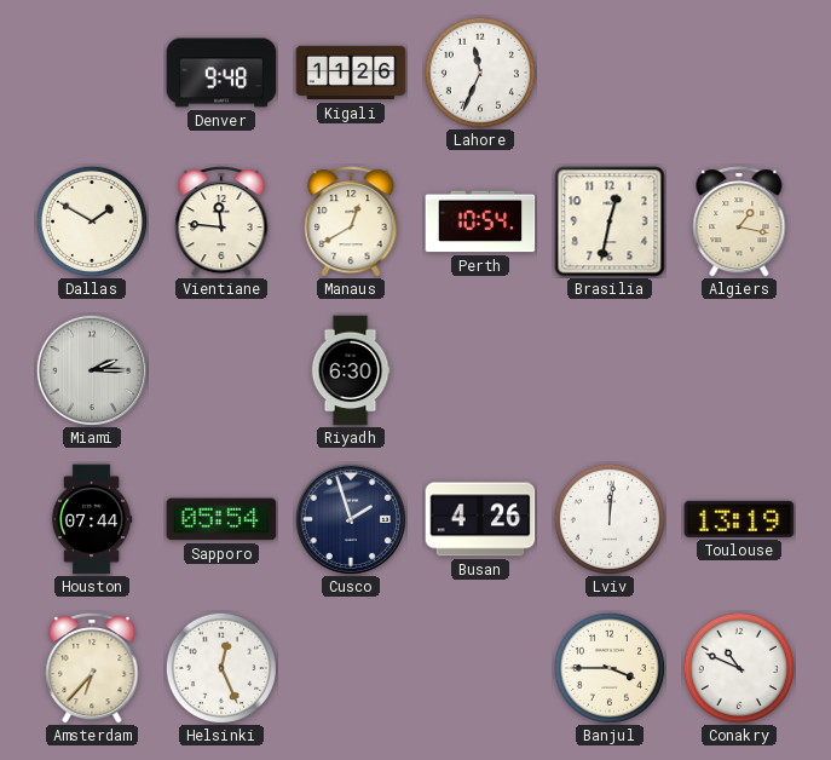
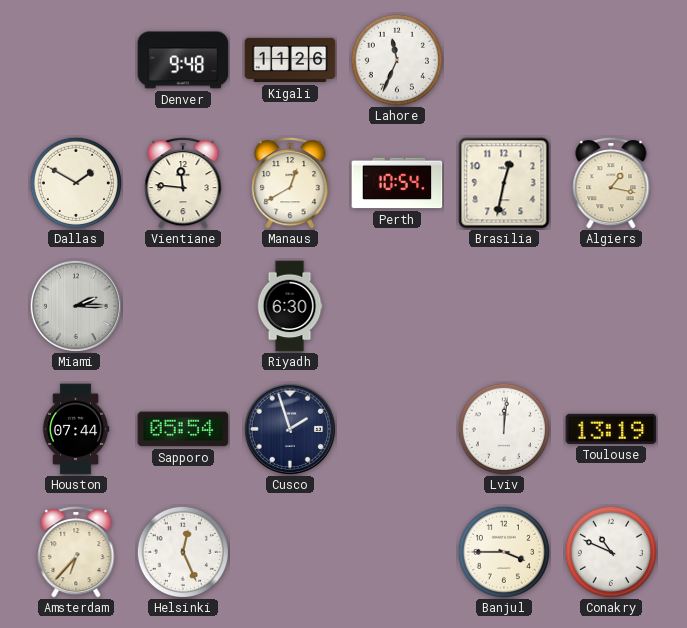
Busan: 4:26 -> none
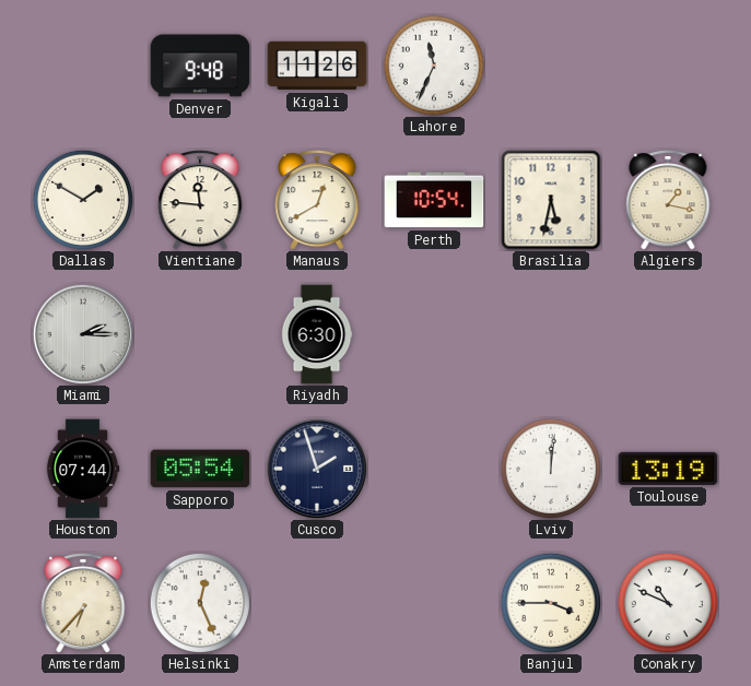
Brasilia: 12:32 -> 5:32
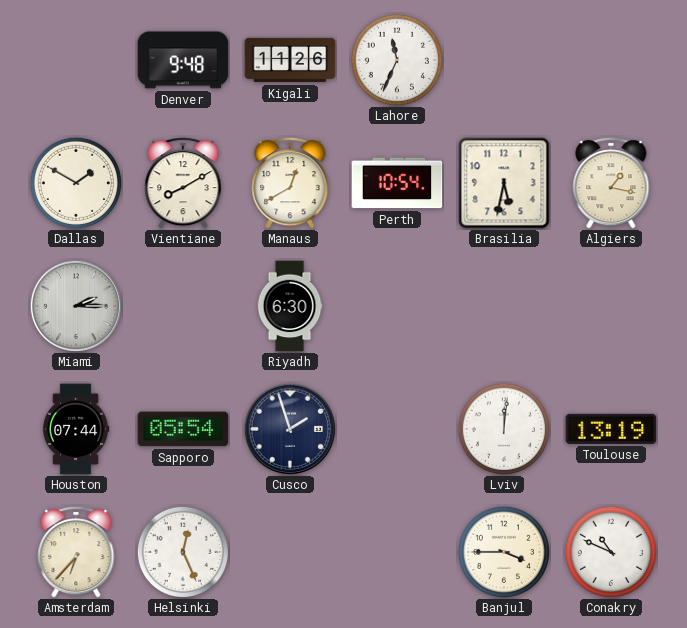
Vientiane: 11:46 -> 8:10
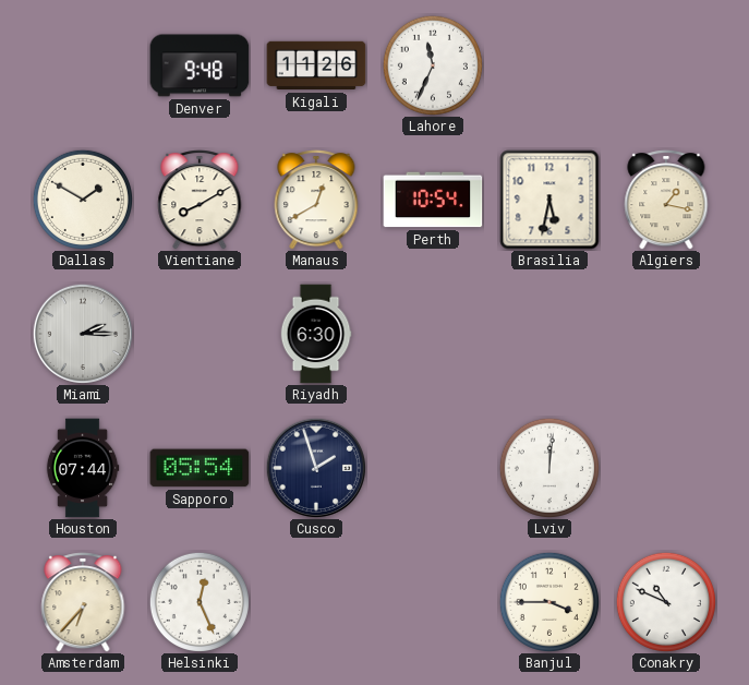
Toulouse: 13:19 -> none
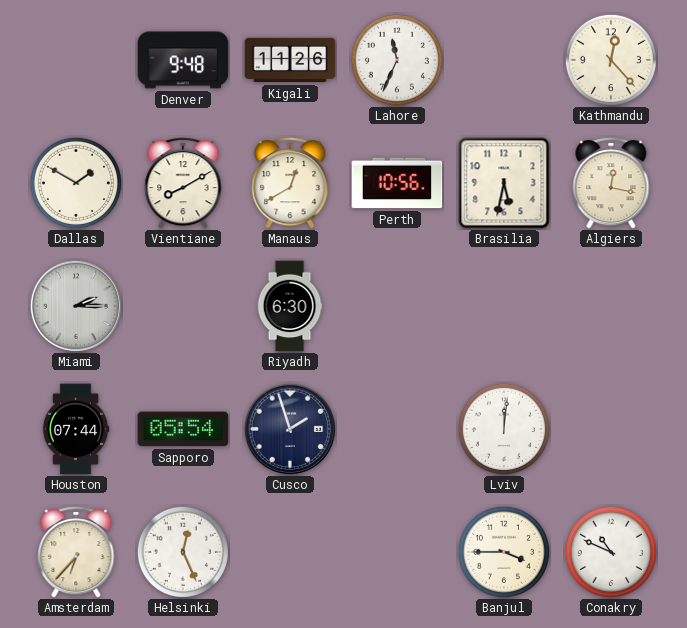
Kathmandu: none -> 12:23
Perth: 10:54 -> 10:56
Algiers: 1:17 -> 12:17
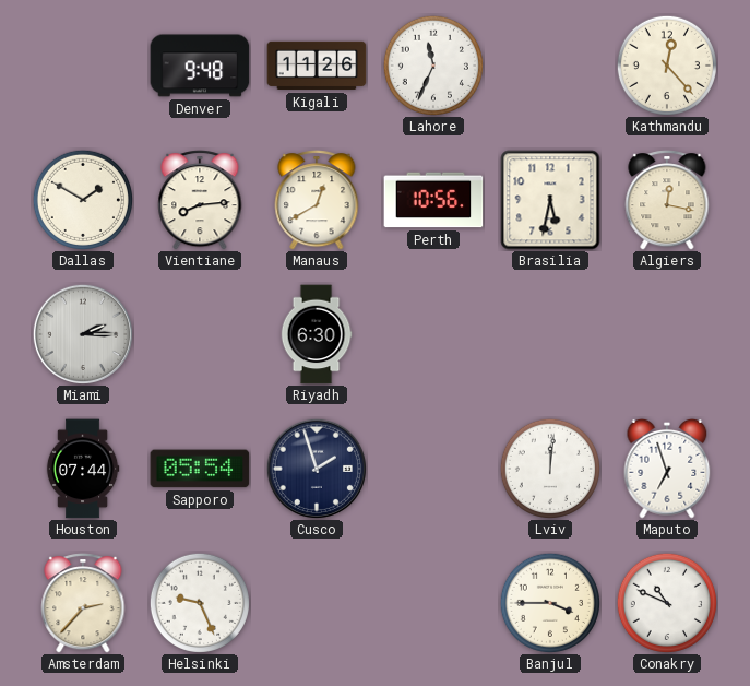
Vientiane: 8:10 -> 8:14
Maputo: none -> 6:57
Amsterdam: 6:37 -> 2:37
Helsinki: 12:26 -> 9:26
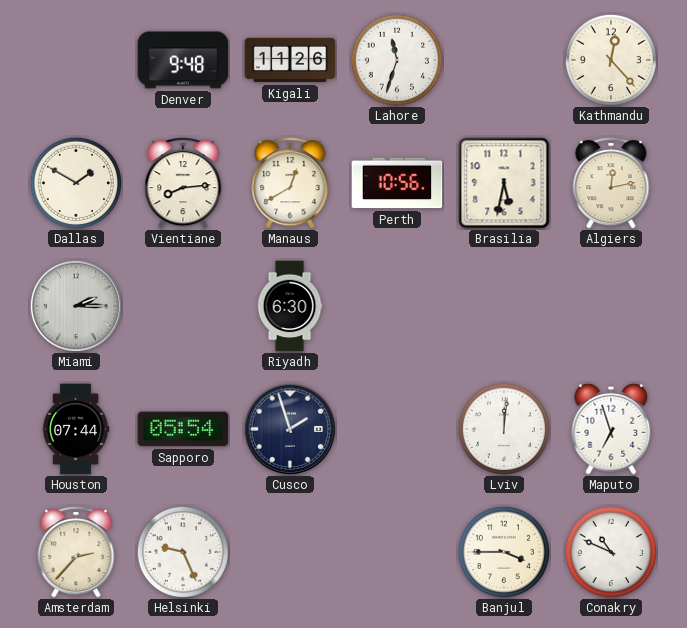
Lahore: 11:34 -> 11:33
Algiers: 12:17 -> 12:13
